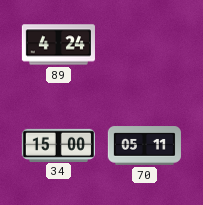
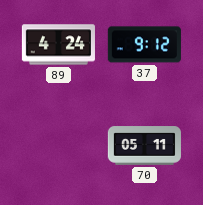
37: none -> 9:12
34: 15:00 -> none
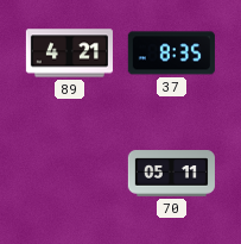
89: 4:24 -> 4:21
37: 9:12 -> 8:35
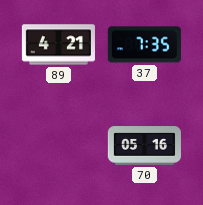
37: 8:35 -> 7:35
70: 05:11 -> 05:16
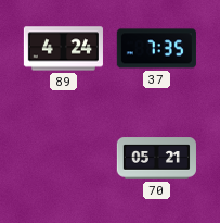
89: 4:21 -> 4:24
70: 05:16 -> 05:21
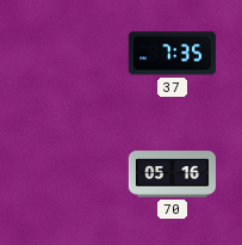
89: 4:24 -> none
70: 05:21 -> 05:16
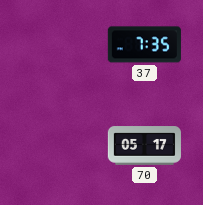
70: 05:16 -> 05:17
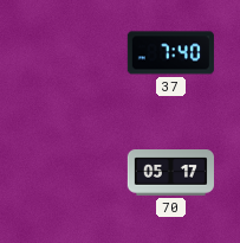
37: 7:35 -> 7:40
